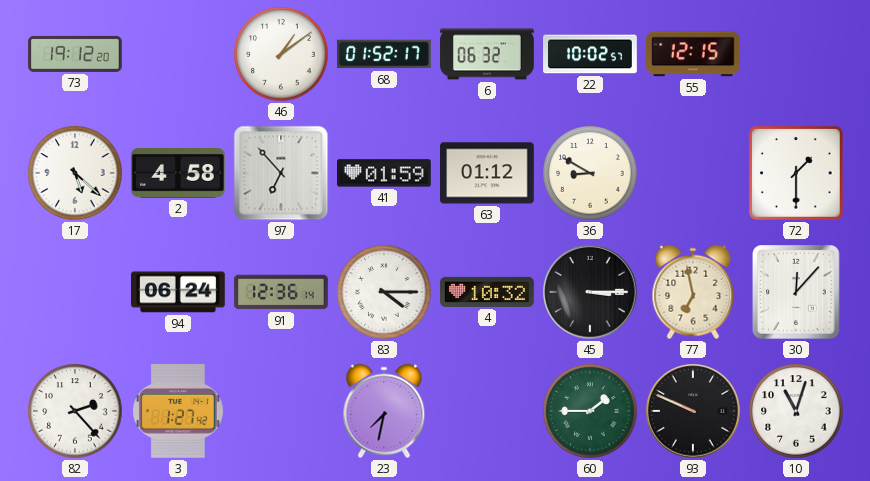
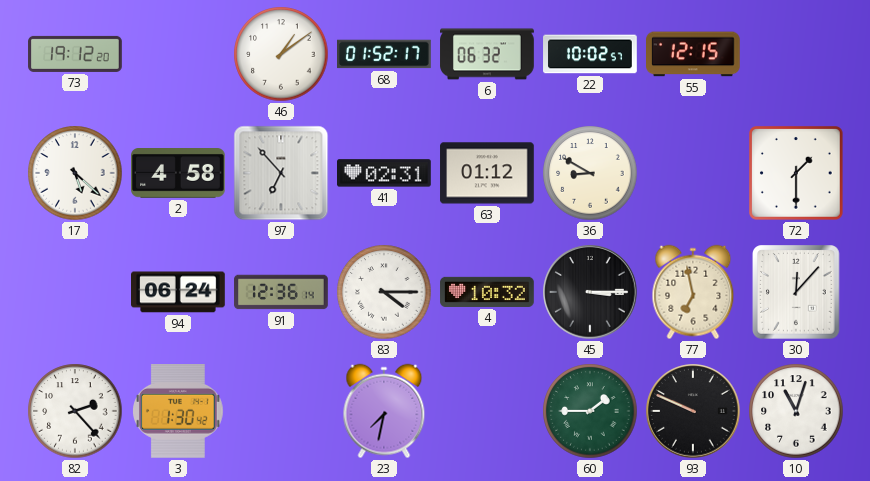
41: 01:59 -> 02:31
3: 1:27 -> 1:30
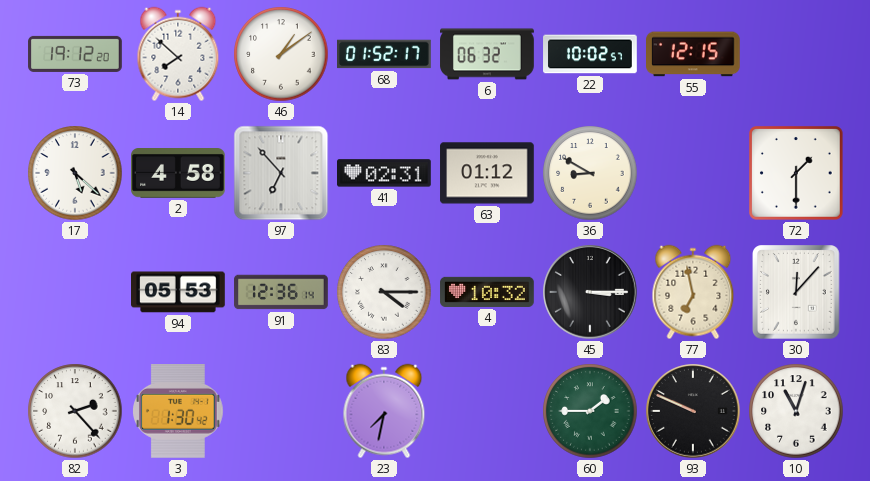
14: none -> 7:52
94: 06:24 -> 05:53
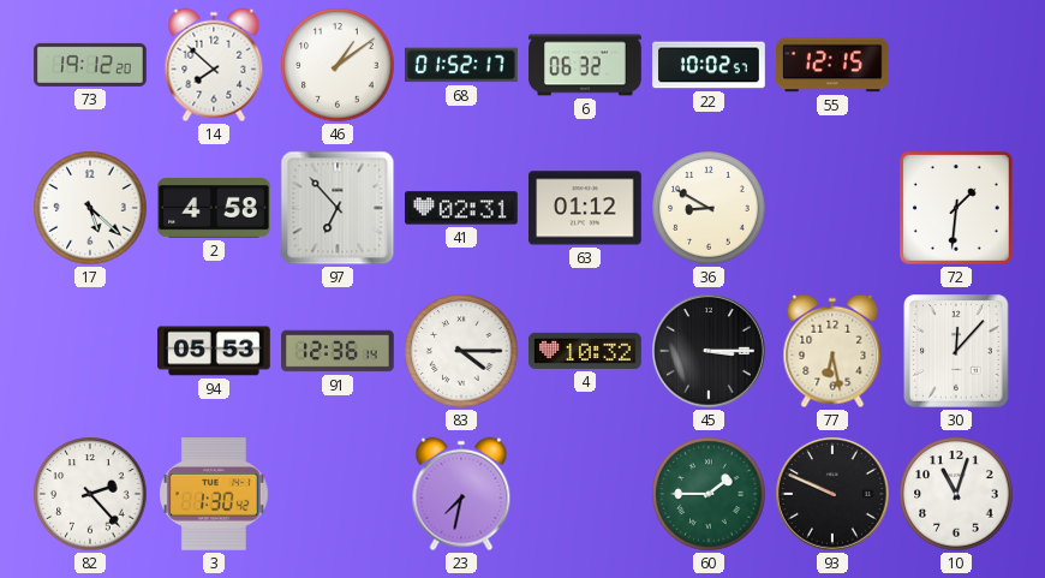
72: 1:30 -> 1:31
77: 6:58 -> 6:28
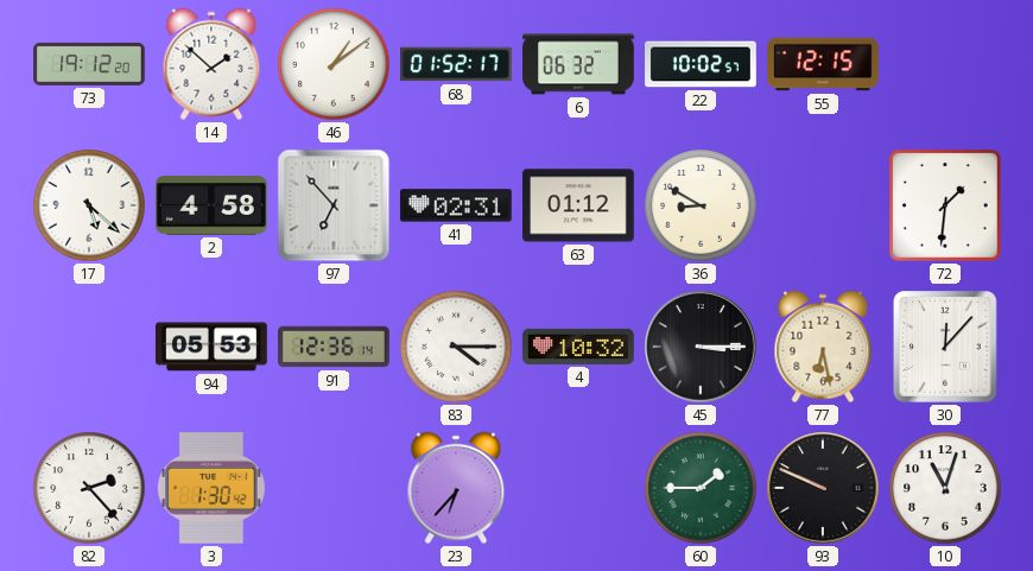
14: 7:52 -> 1:52
23: 7:32 -> 6:37
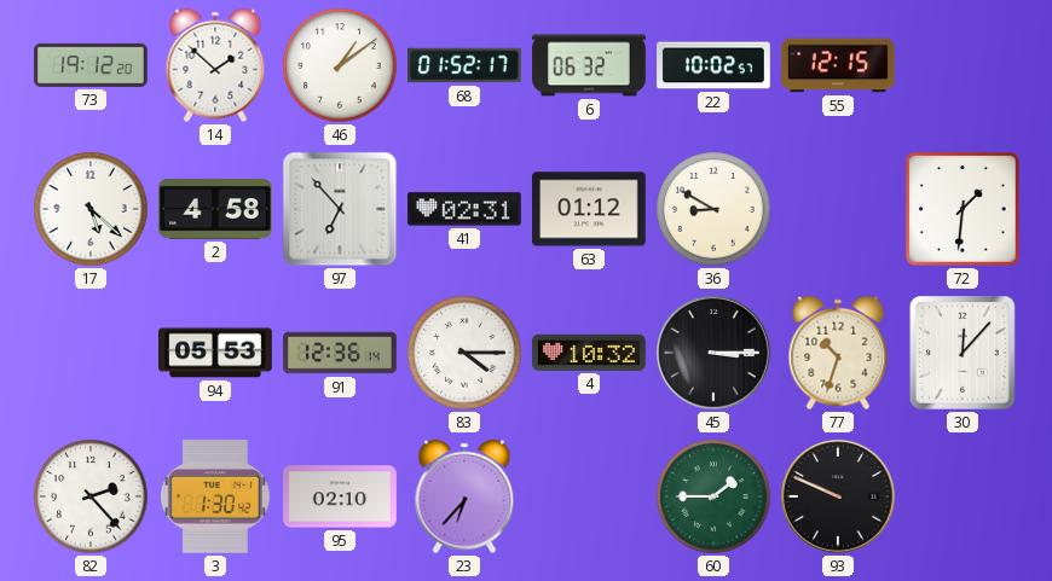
77: 6:28 -> 10:33
95: none -> 02:10
10: 11:03 -> none
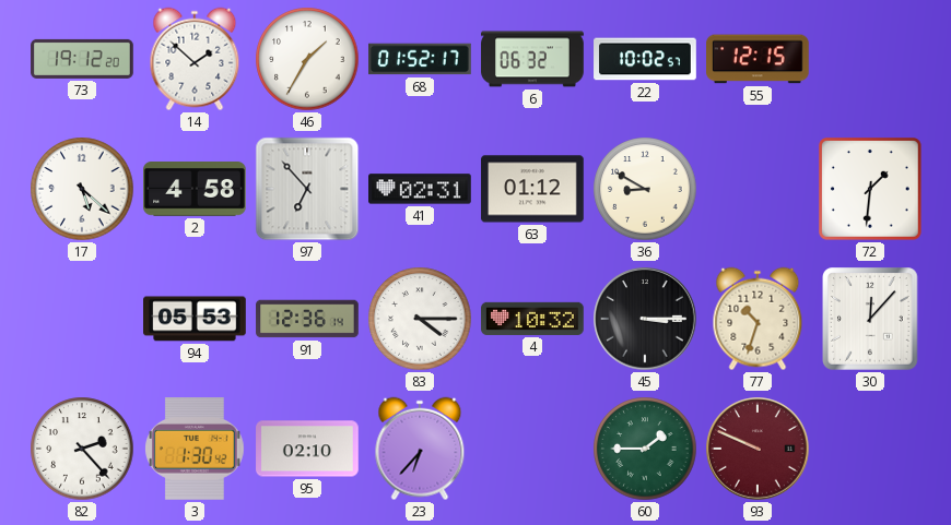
46: 1:09 -> 1:35
93 dial: black -> burgundy
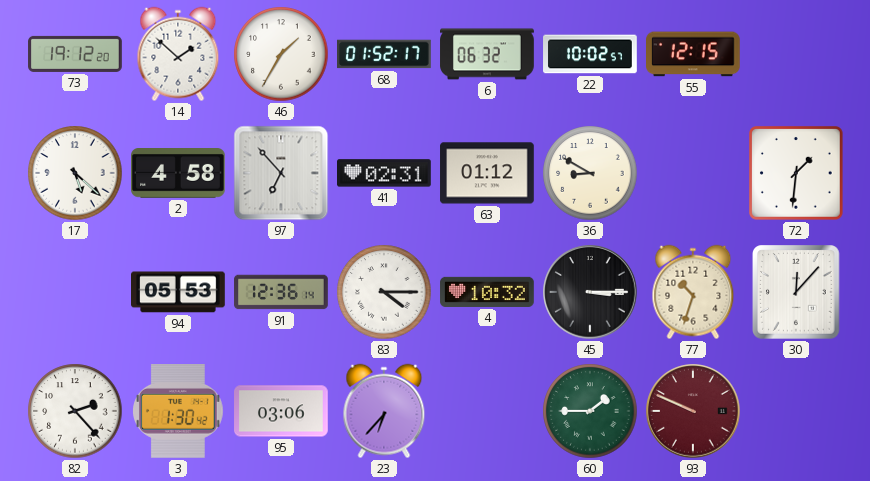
95: 02:10 -> 03:06
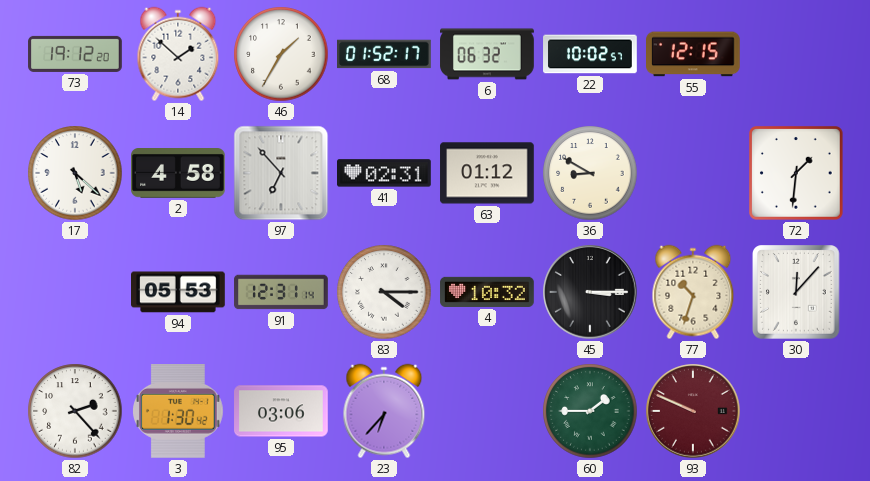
91: 12:36 -> 12:31
